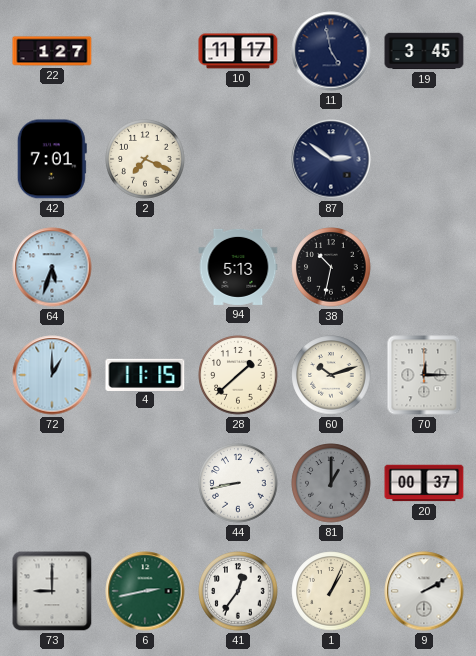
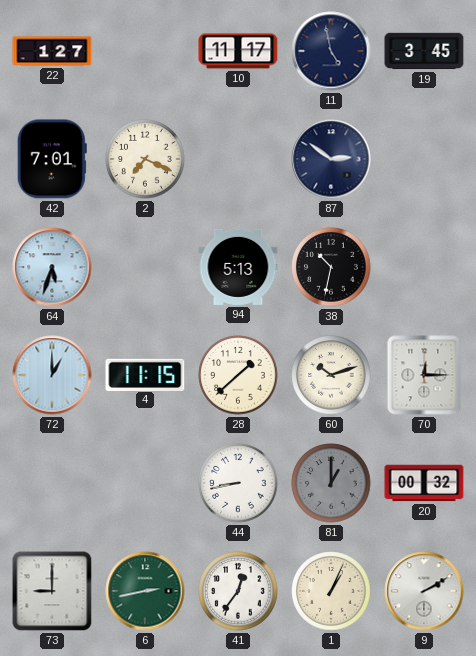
20: 00:37 -> 00:32
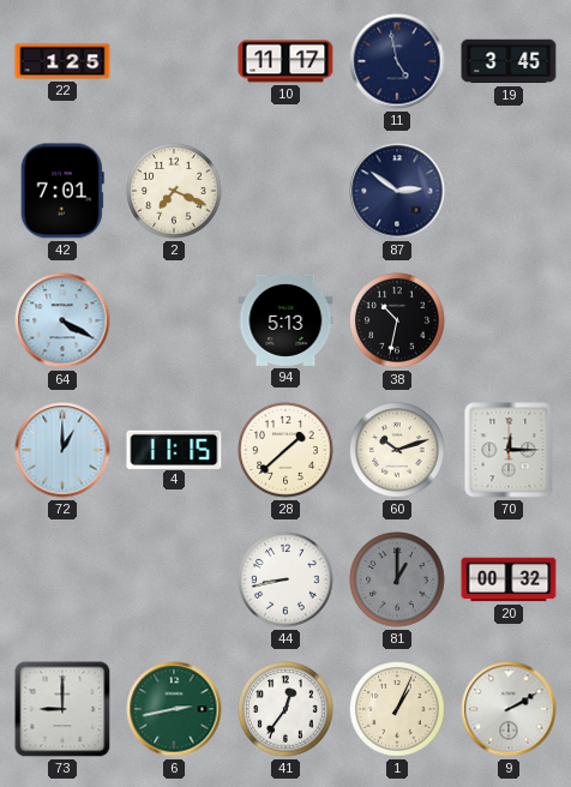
22: 1:27 -> 1:25
64: 5:33 -> 4:20
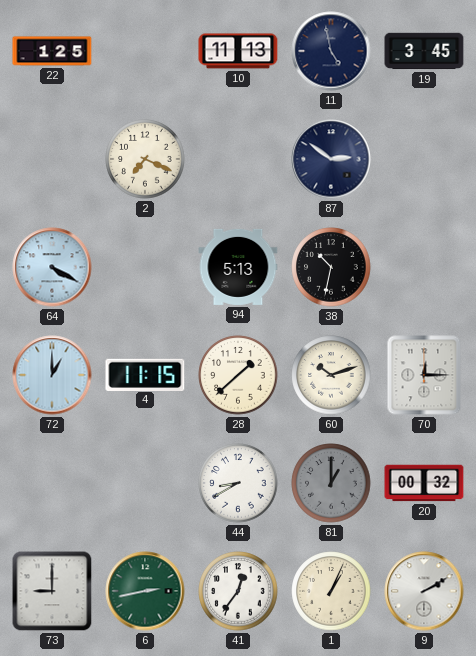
10: 11:17 -> 11:13
42: 7:01 -> none
44: 8:43 -> 8:40
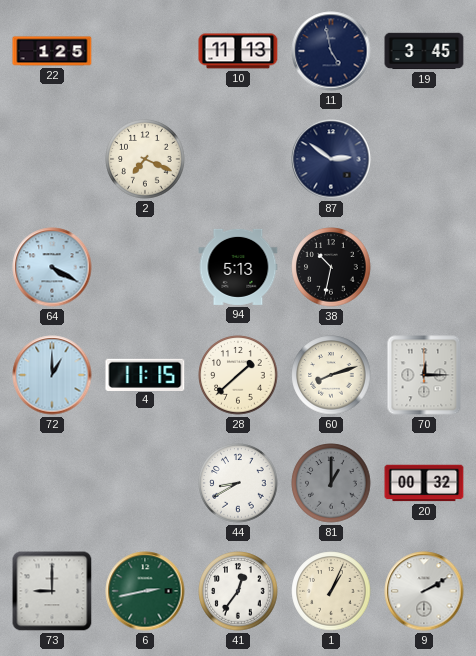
60: 10:12 -> 8:12
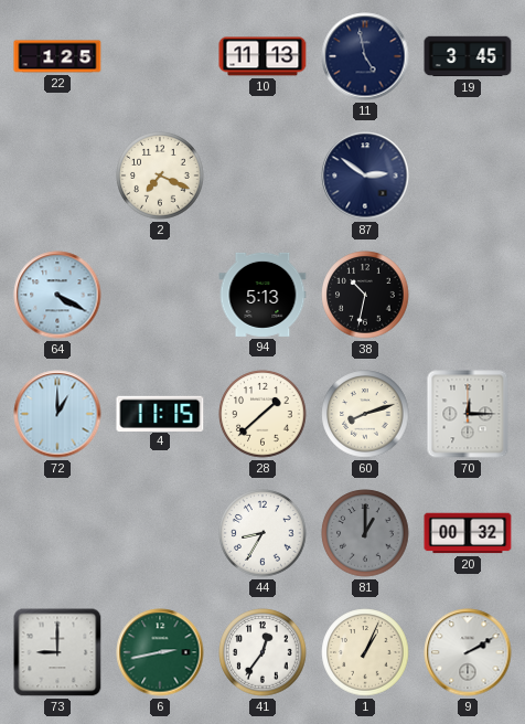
44: 8:40 -> 8:35
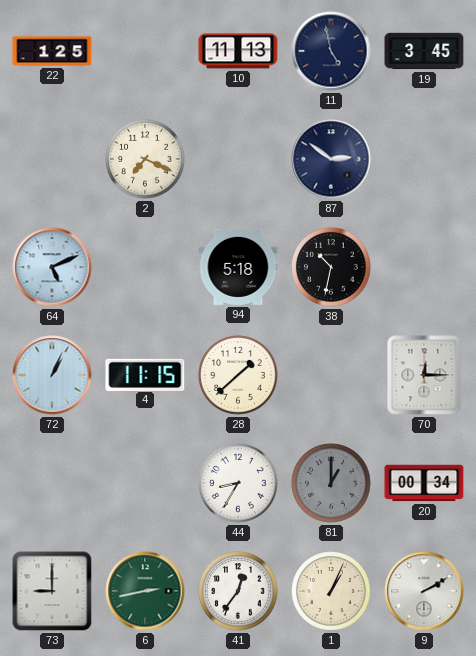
64: 4:20 -> 5:11
94: 5:13 -> 5:18
72: 1:00 -> 1:04
60: 8:12 -> none
20: 00:32 -> 00:34
